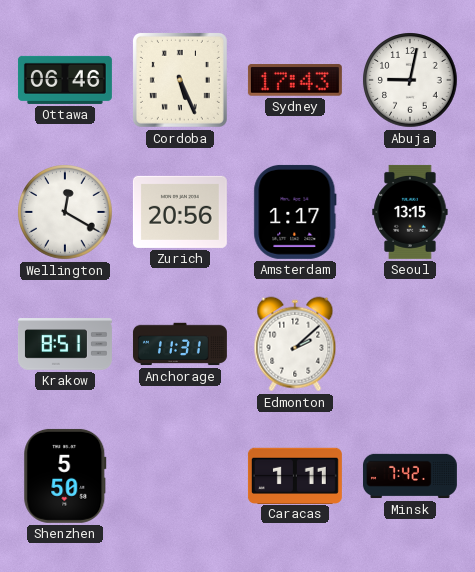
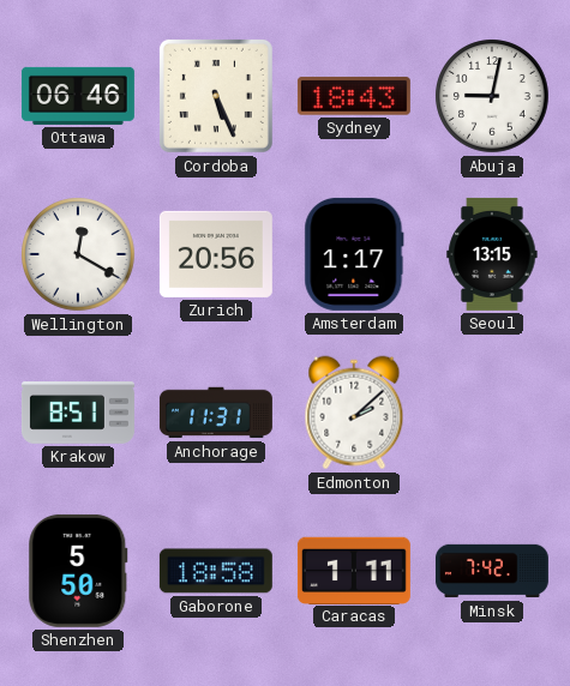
Sydney: 17:43 -> 18:43
Gaborone: none -> 18:58
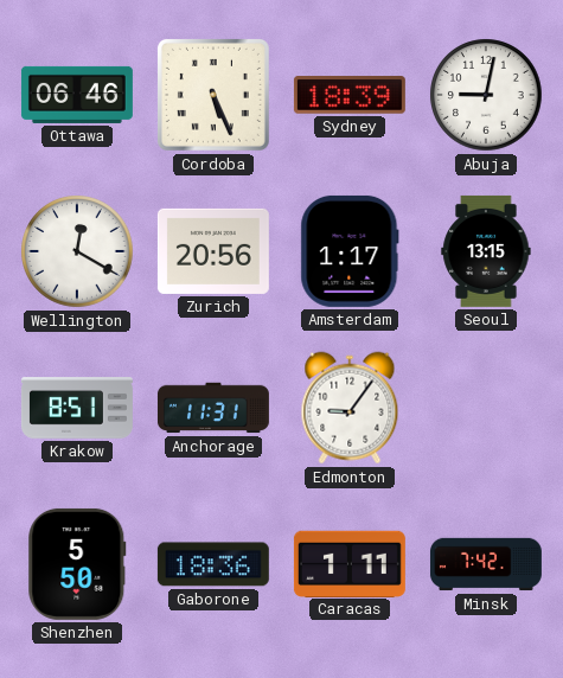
Sydney: 18:43 -> 18:39
Edmonton: 2:08 -> 9:06
Gaborone: 18:58 -> 18:36
